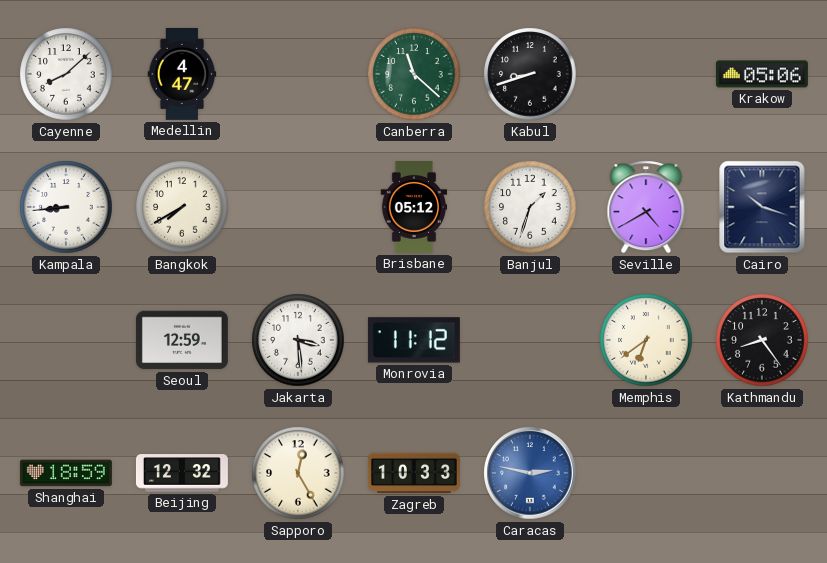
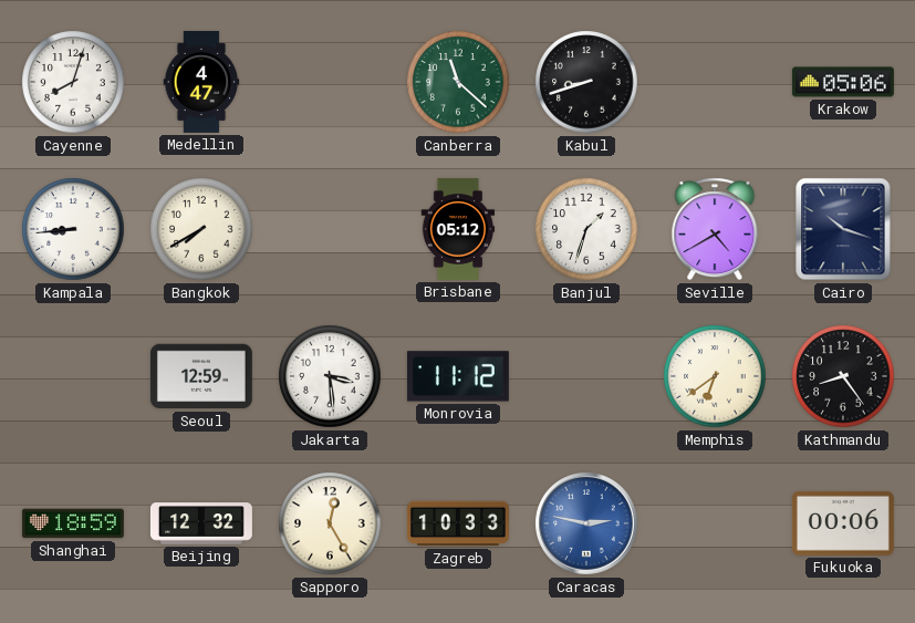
Cayenne: 8:08 -> 8:03
Fukuoka: none -> 00:06
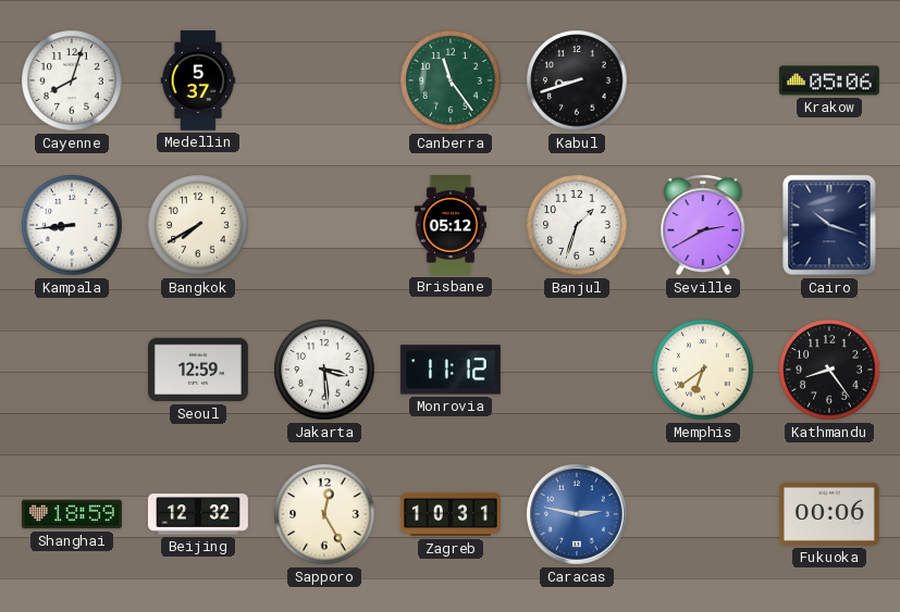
Medellin: 4:47 -> 5:37
Canberra: 11:22 -> 11:24
Seville: 4:40 -> 2:40
Zagreb: 10:33 -> 10:31
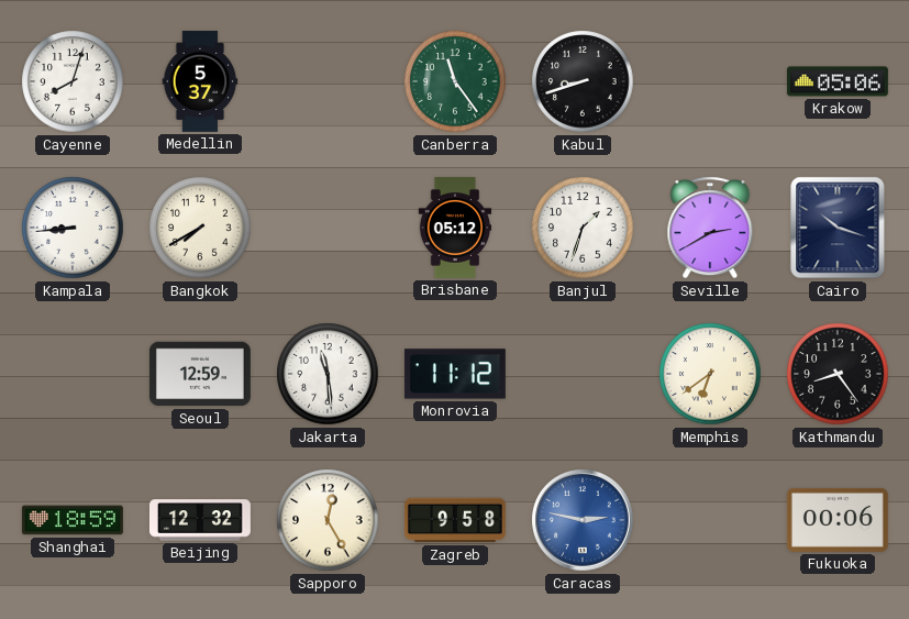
Jakarta: 3:29 -> 11:29
Zagreb: 10:31 -> 9:58
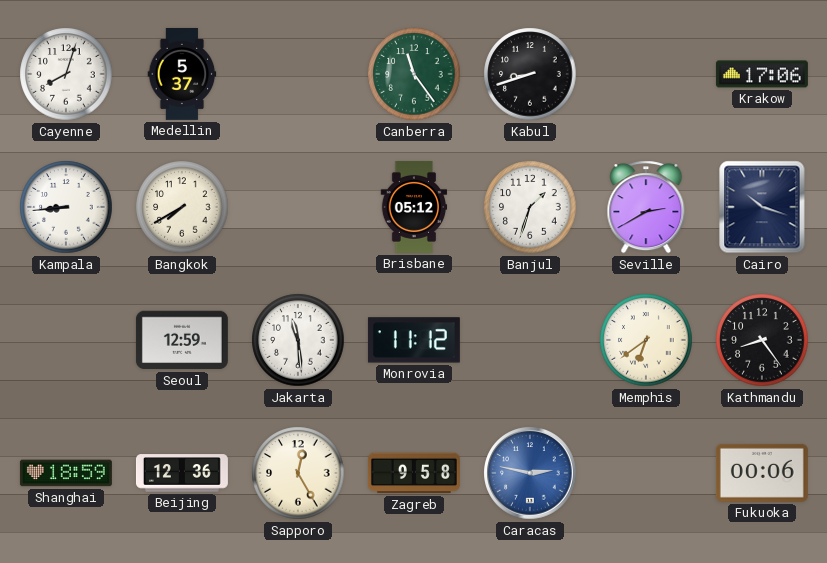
Krakow: 05:06 -> 17:06
Beijing: 12:32 -> 12:36
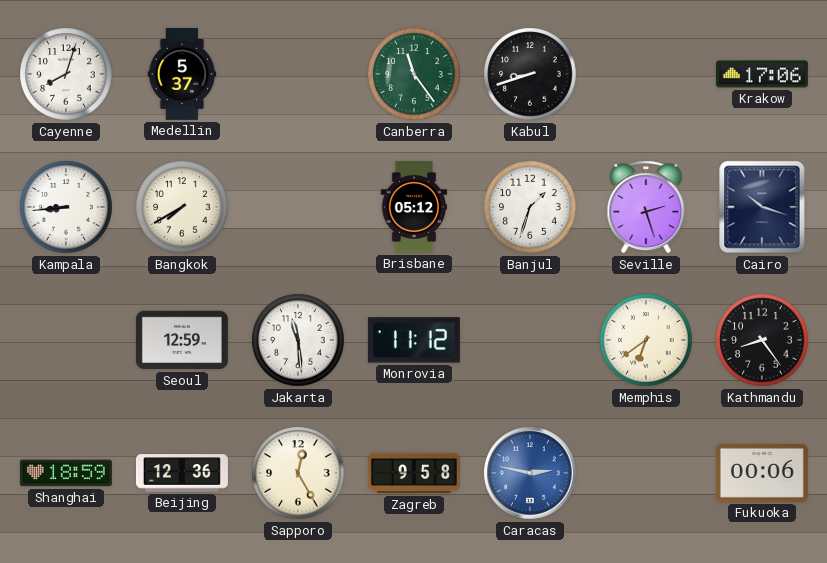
Seville: 2:40 -> 2:27
